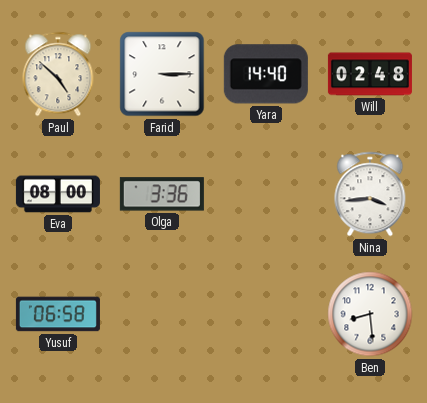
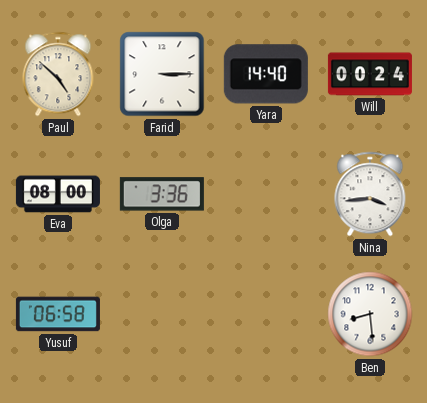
Will: 02:48 -> 00:24
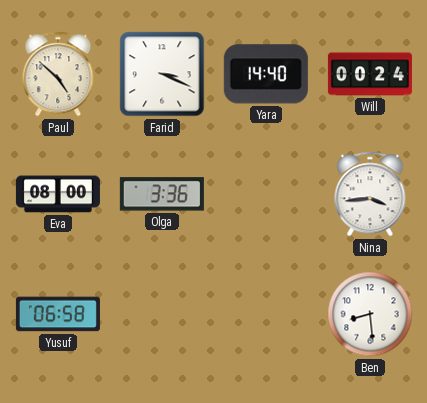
Farid: 3:15 -> 3:19
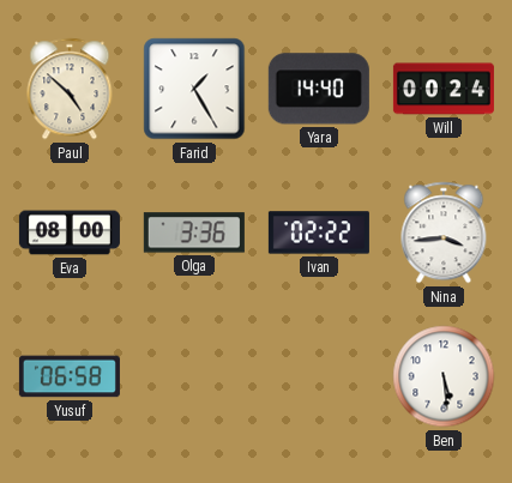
Farid: 3:19 -> 1:25
Ivan: none -> 02:22
Ben: 8:29 -> 5:29
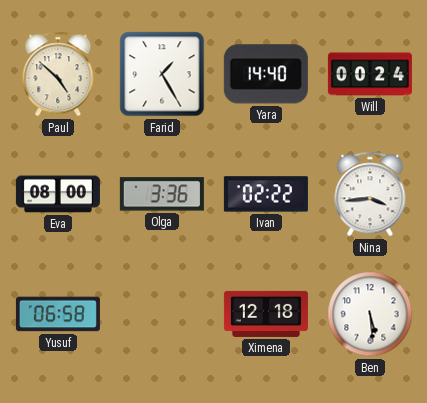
Ximena: none -> 12:18
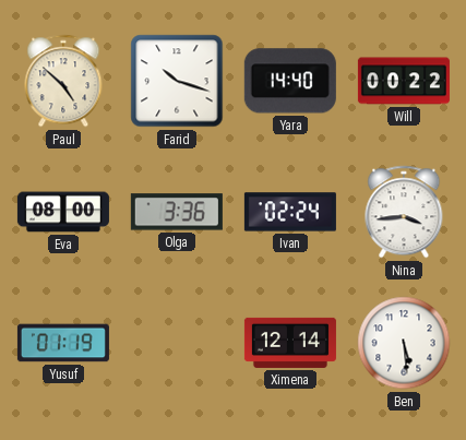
Farid: 1:25 -> 10:18
Will: 00:24 -> 00:22
Ivan: 02:22 -> 02:24
Yusuf: 06:58 -> 01:19
Ximena: 12:18 -> 12:14
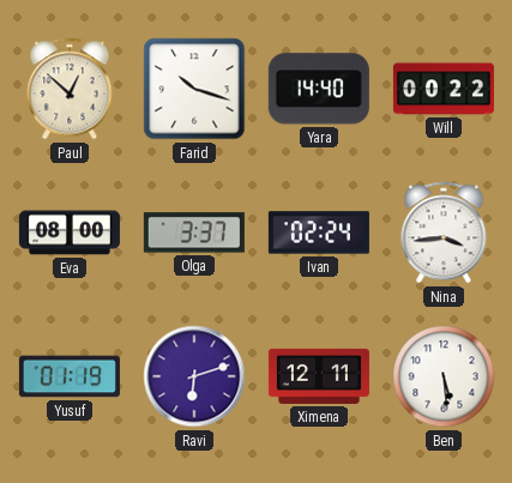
Paul: 4:52 -> 12:52
Olga: 3:36 -> 3:37
Ravi: none -> 6:12
Ximena: 12:14 -> 12:11
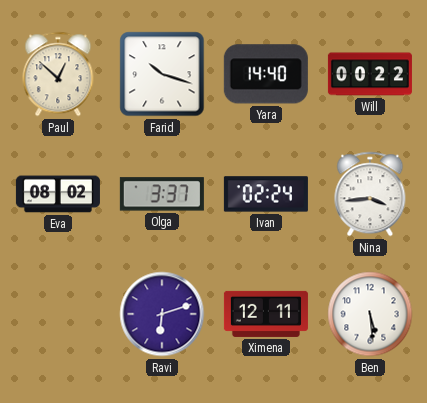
Eva: 08:00 -> 08:02
Yusuf: 01:19 -> none
